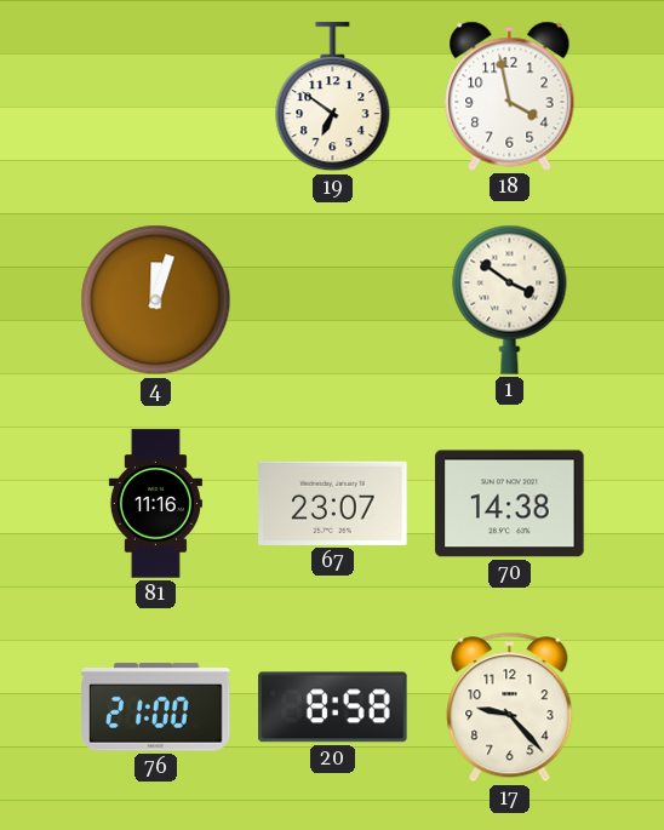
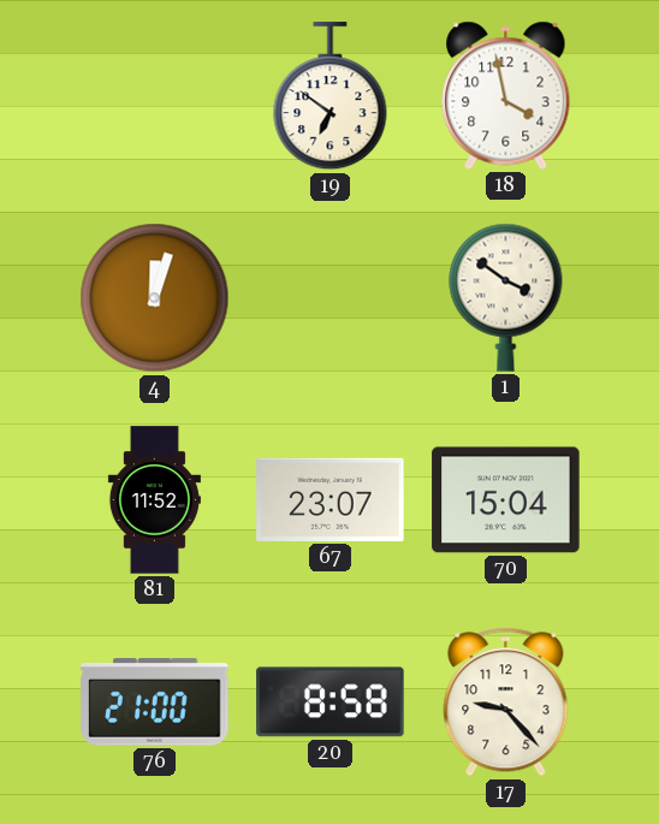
81: 11:16 -> 11:52
70: 14:38 -> 15:04
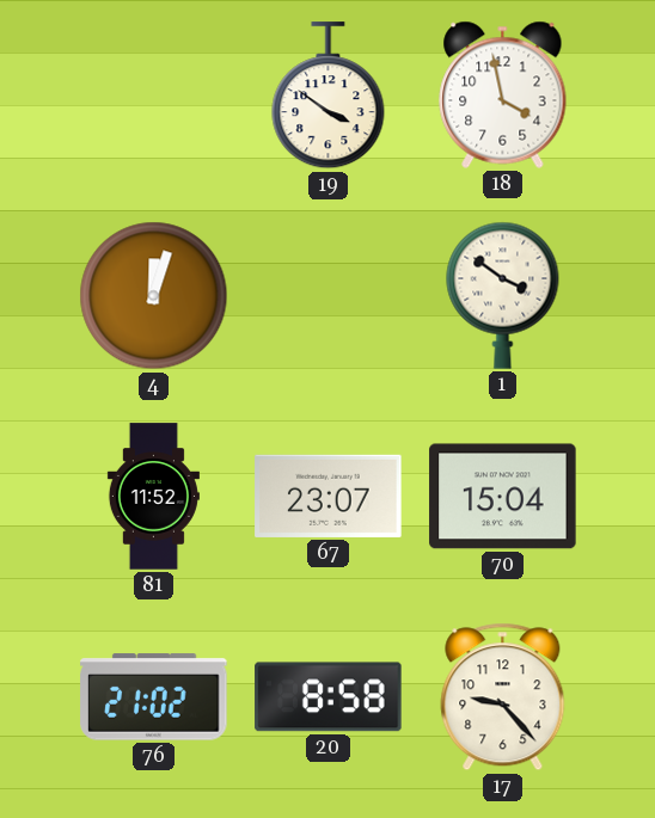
19: 6:51 -> 3:51
76: 21:00 -> 21:02
